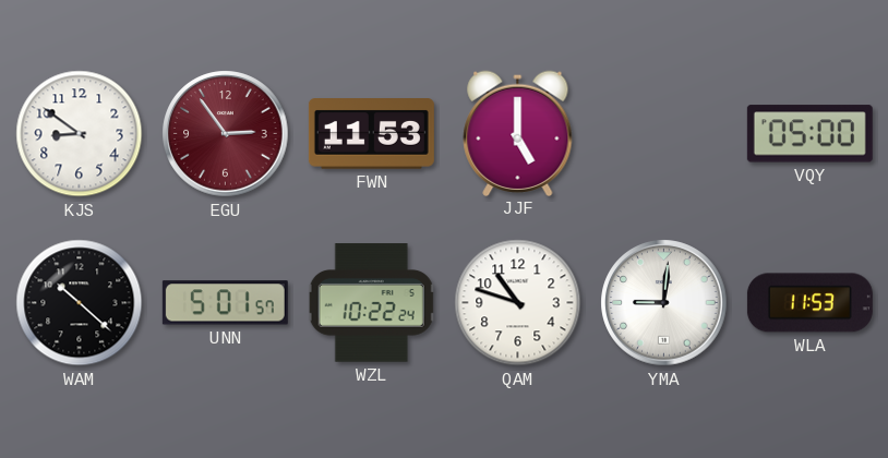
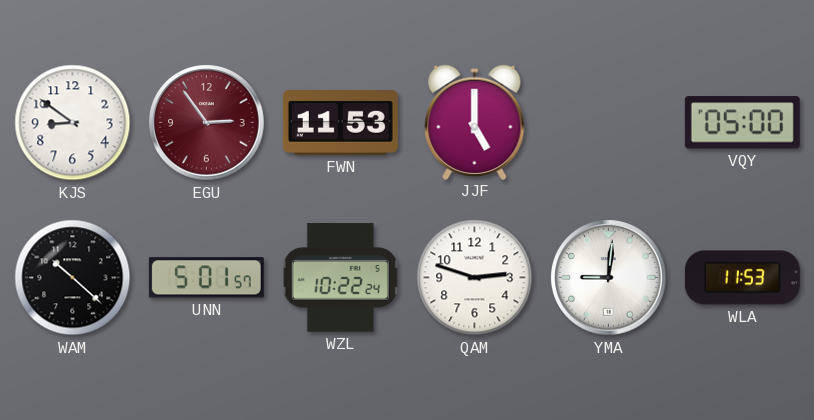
QAM: 10:48 -> 2:48
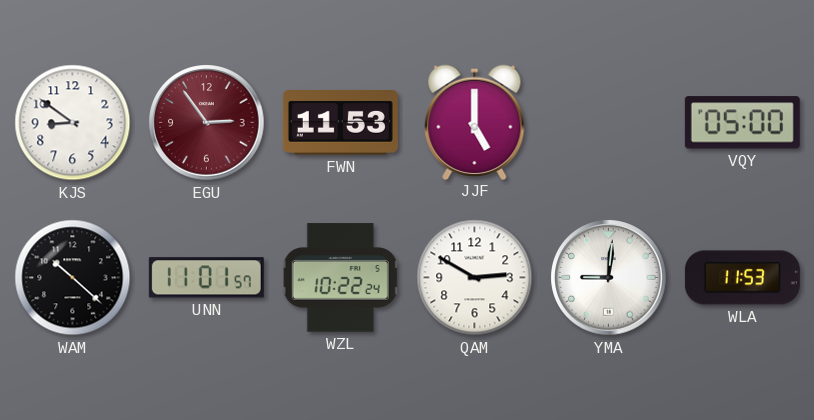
UNN: 5:01 -> 11:01
QAM: 2:48 -> 2:50
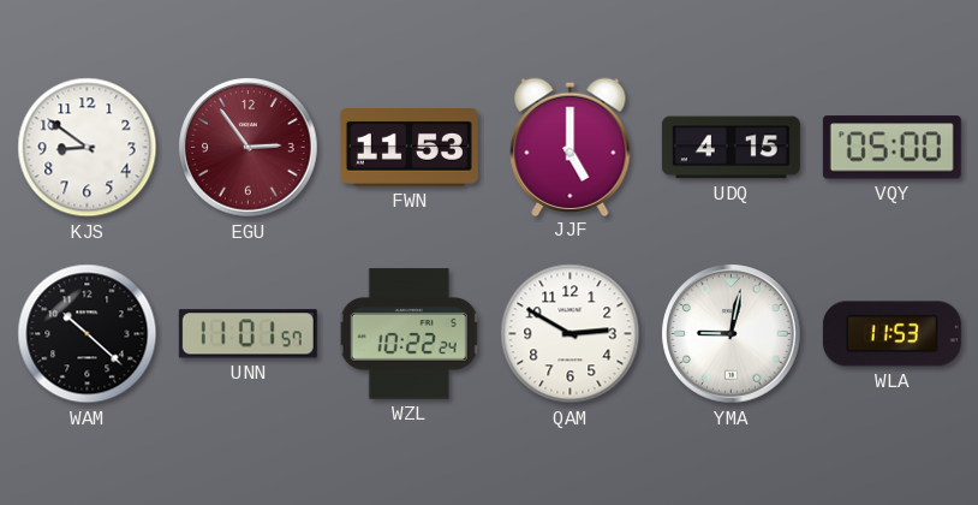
UDQ: none -> 4:15
YMA: 9:01 -> 9:02
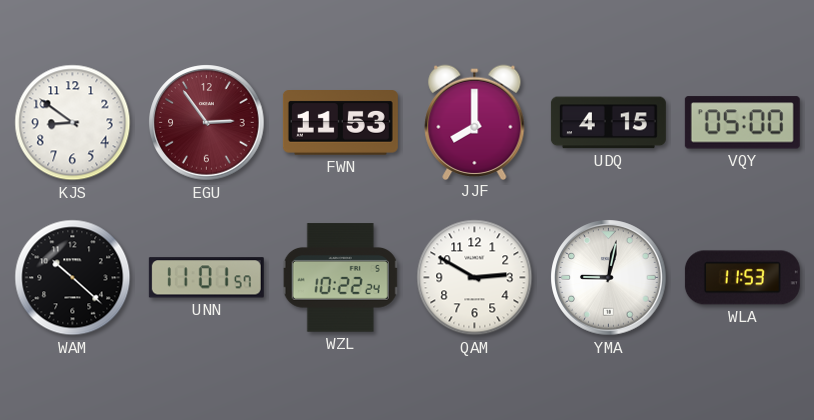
JJF: 5:00 -> 8:00
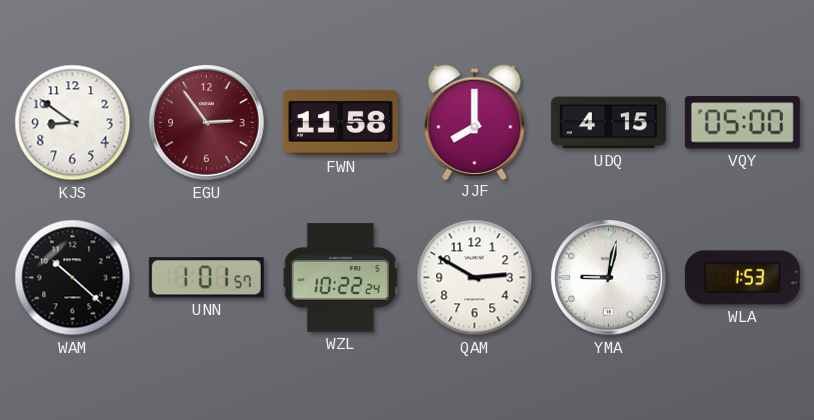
FWN: 11:53 -> 11:58
UNN: 11:01 -> 1:01
WLA: 11:53 -> 1:53
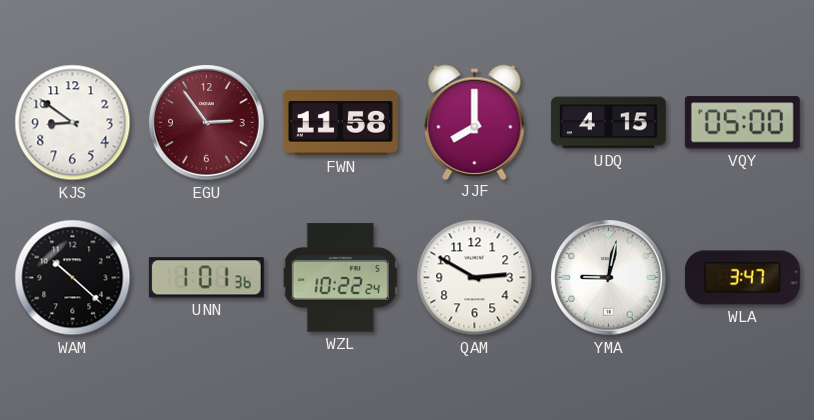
UNN: 1:01:57 -> 1:01:36
WLA: 1:53 -> 3:47
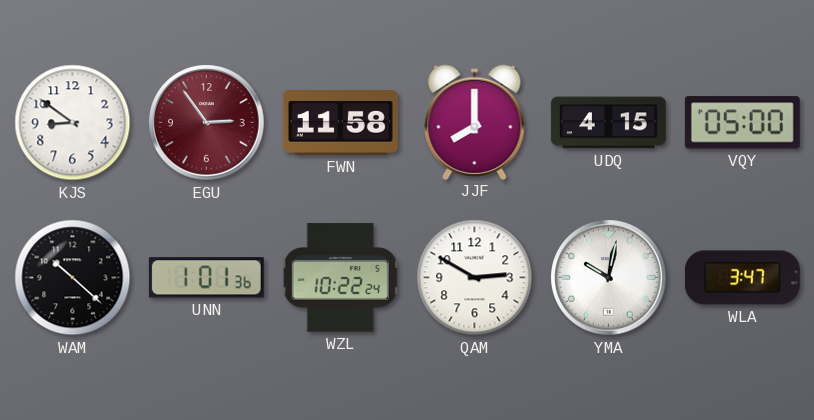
YMA: 9:02 -> 10:02
